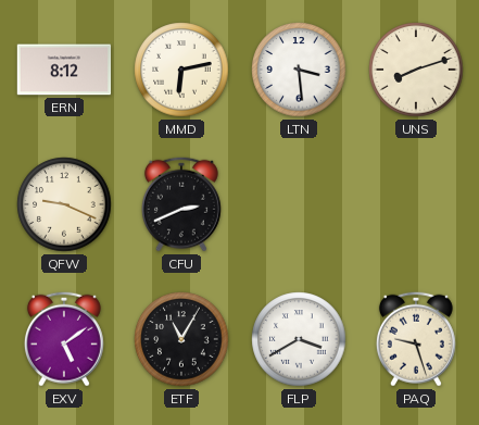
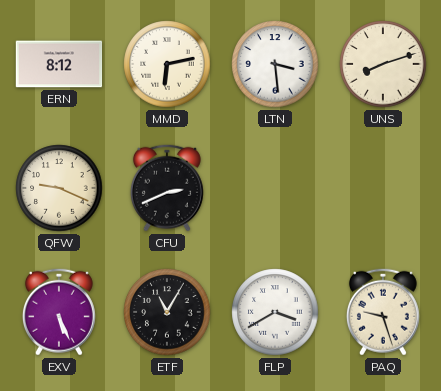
EXV: 5:09 -> 5:26
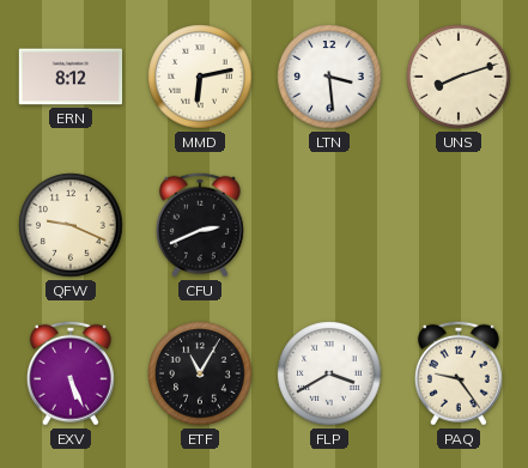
PAQ: 9:27 -> 9:24
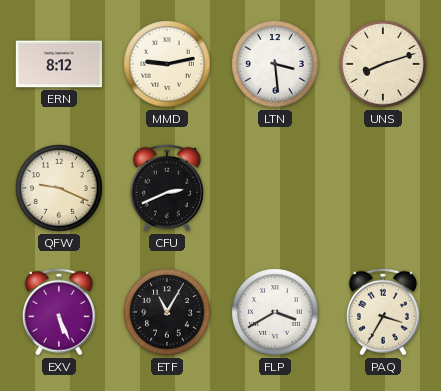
MMD: 6:13 -> 9:13
PAQ: 9:24 -> 3:35
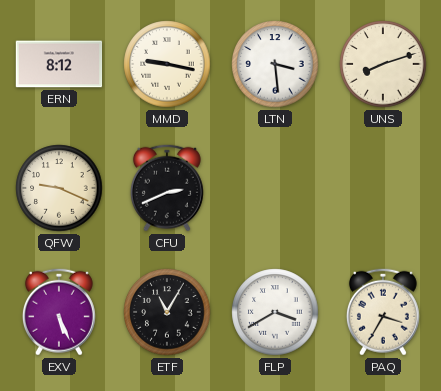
MMD: 9:13 -> 9:17
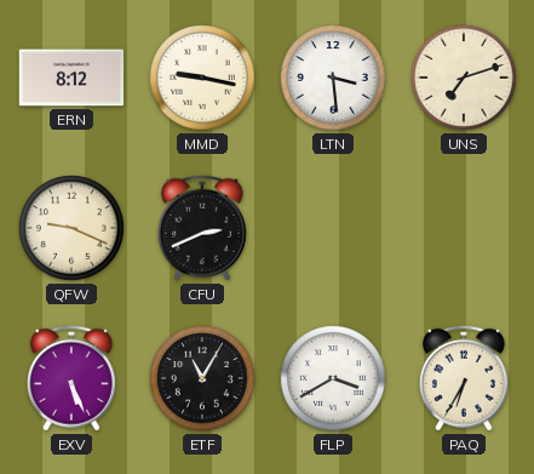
UNS: 8:12 -> 7:12
PAQ: 3:35 -> 6:35
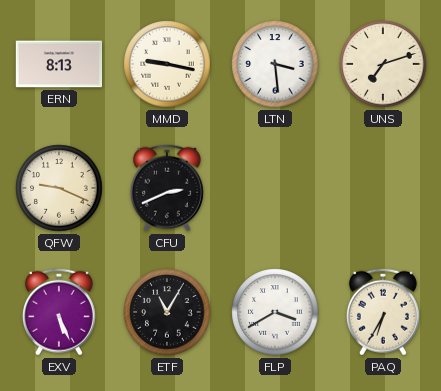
ERN: 8:12 -> 8:13
